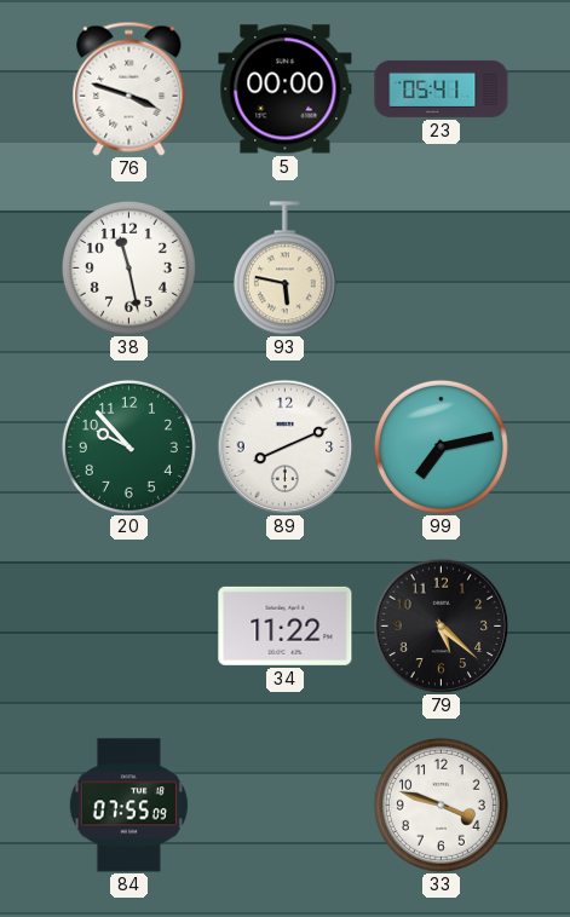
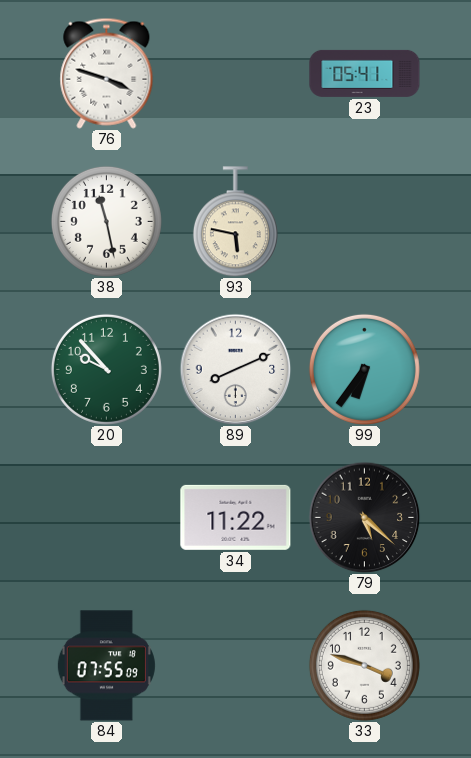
5: 00:00 -> none
99: 7:13 -> 6:36
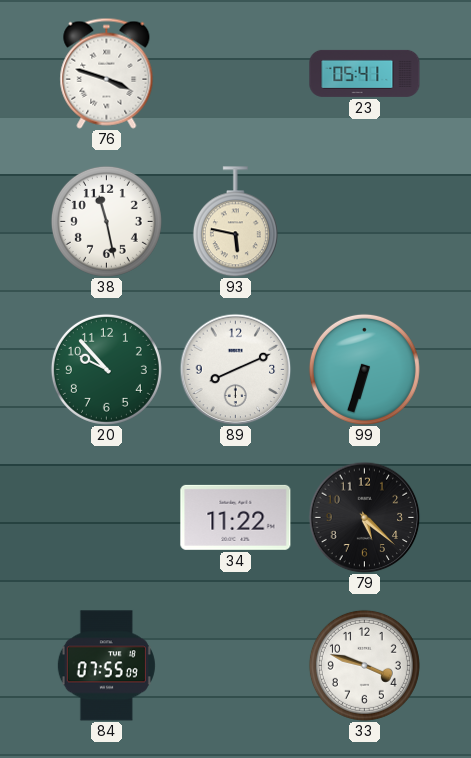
99: 6:36 -> 6:33
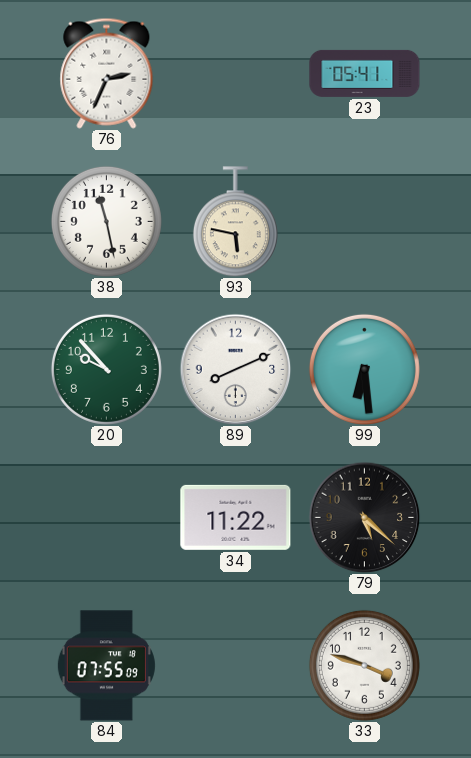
76: 3:48 -> 2:34
99: 6:33 -> 6:29
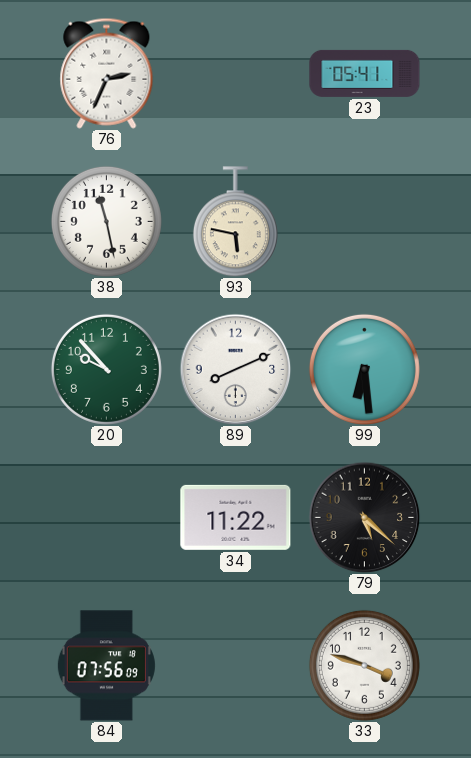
84: 07:55 -> 07:56
